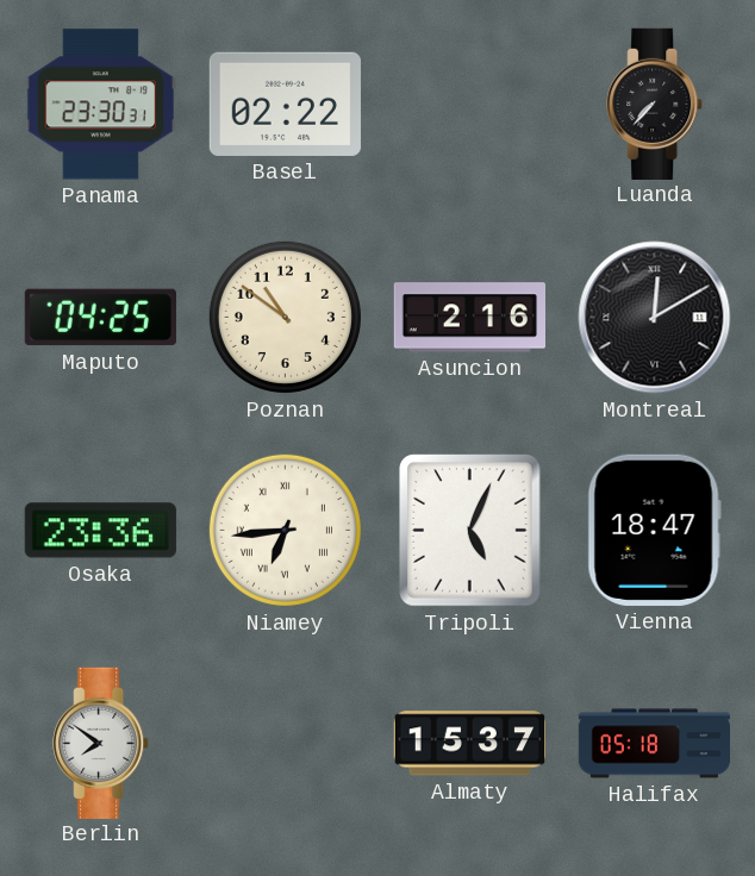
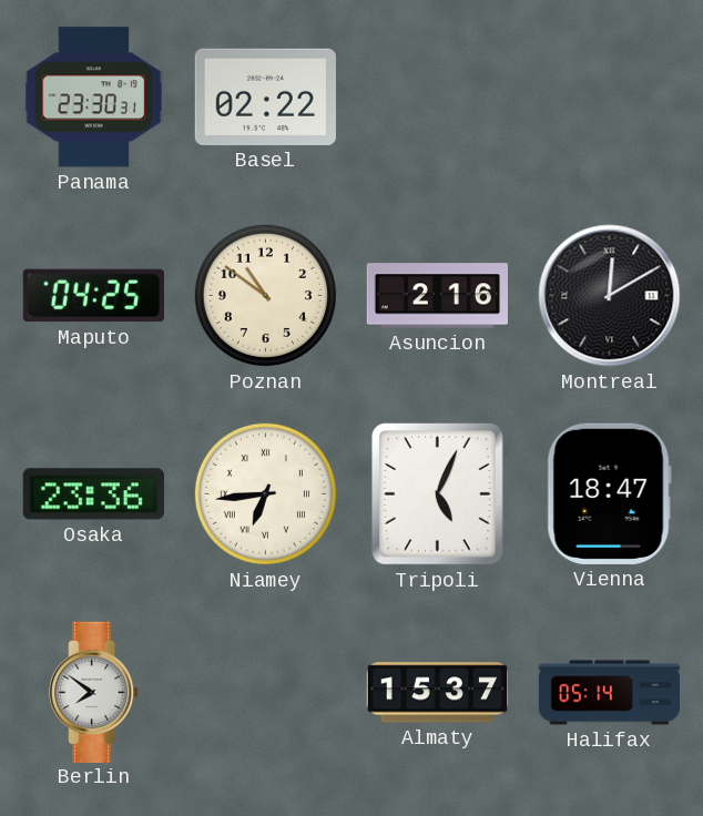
Luanda: 7:37 -> none
Halifax: 05:18 -> 05:14
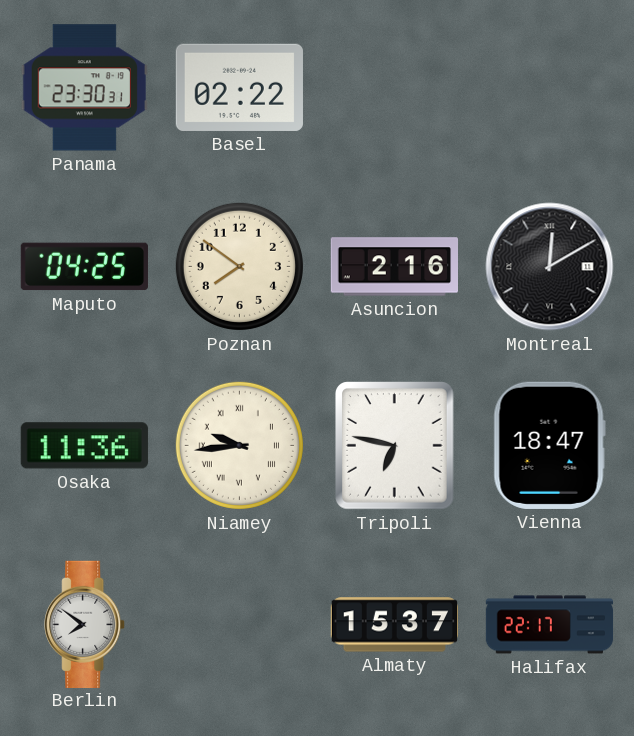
Poznan: 10:51 -> 7:51
Osaka: 23:36 -> 11:36
Niamey: 6:44 -> 9:44
Tripoli: 5:04 -> 6:47
Halifax: 05:14 -> 22:17
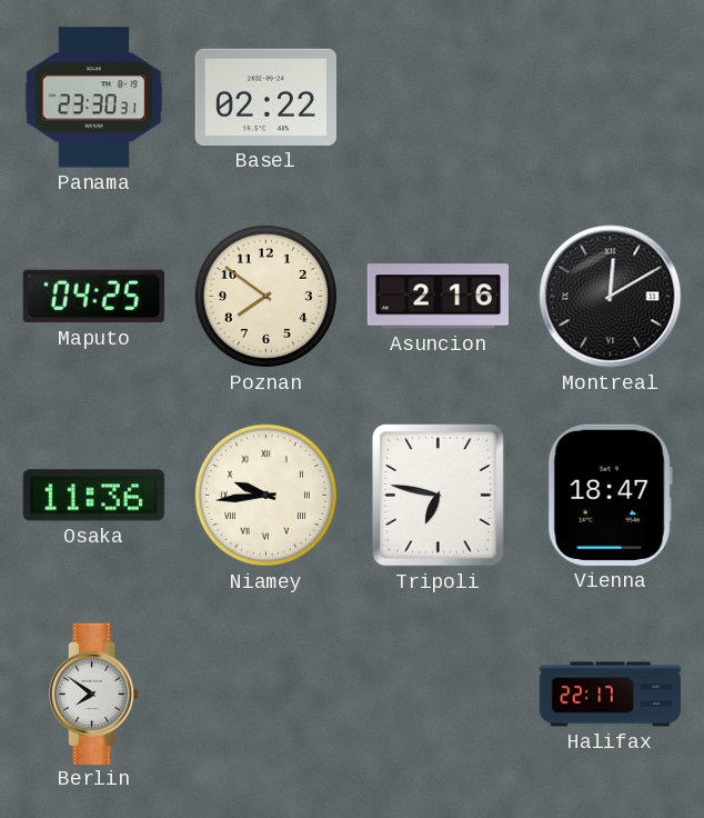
Almaty: 15:37 -> none
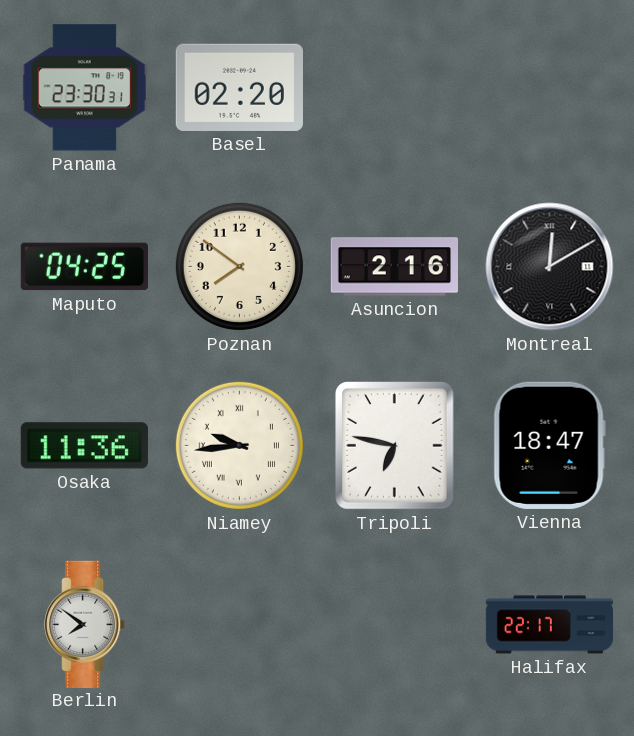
Basel: 02:22 -> 02:20
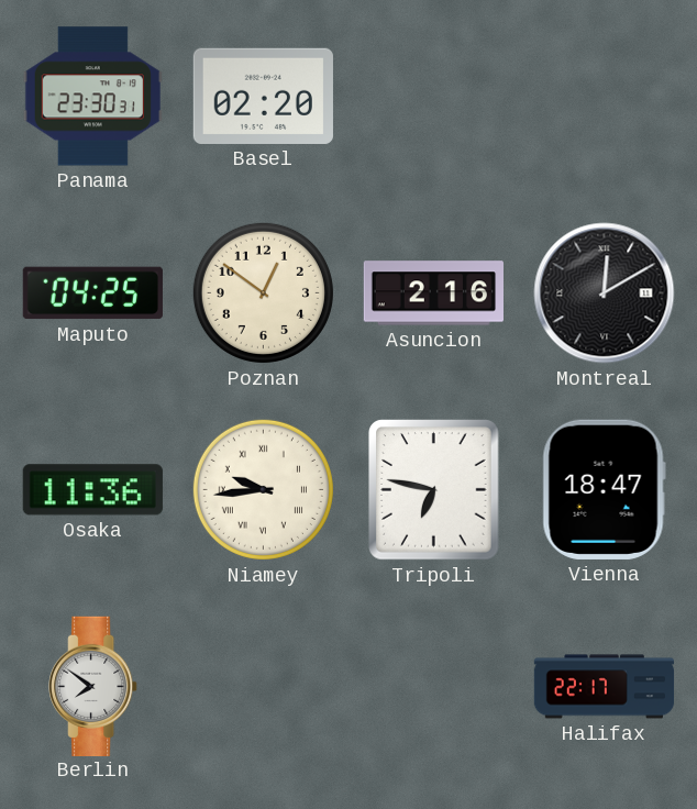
Poznan: 7:51 -> 12:51
